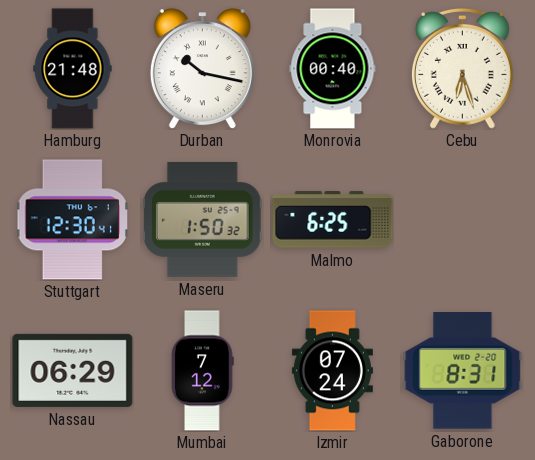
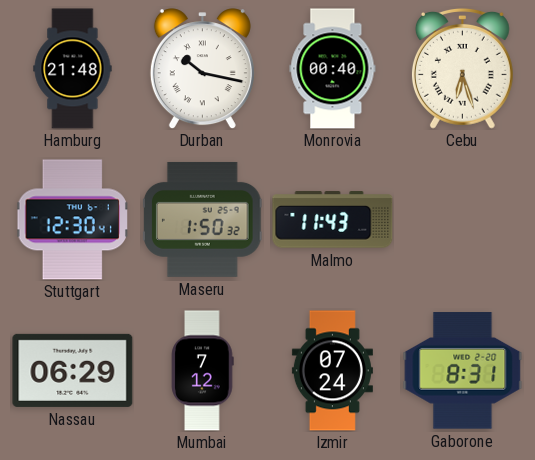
Malmo: 6:25 -> 11:43
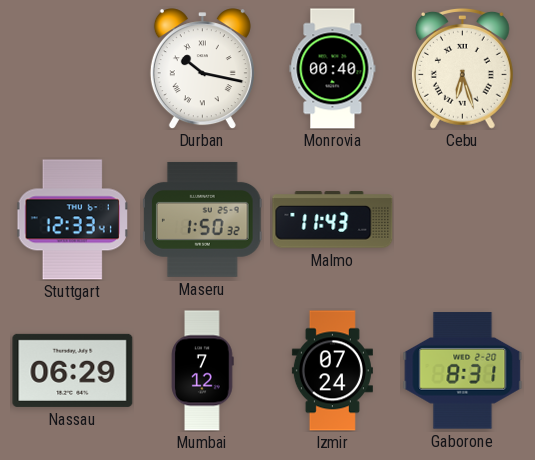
Hamburg: 21:48 -> none
Stuttgart: 12:30 -> 12:33
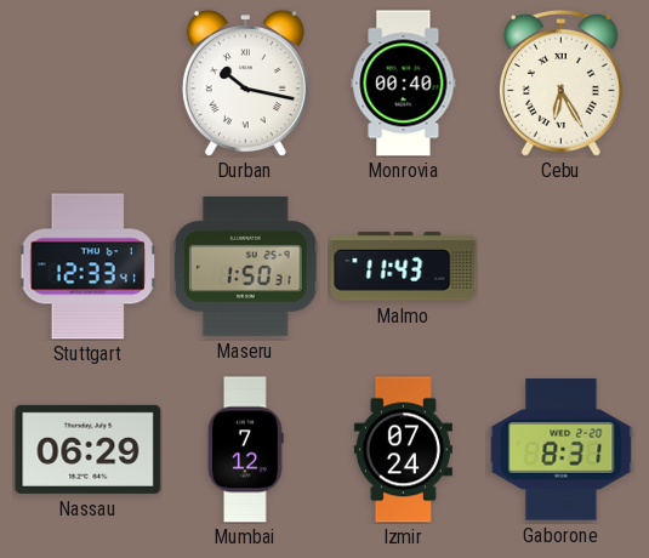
Cebu: 6:27 -> 6:25
Maseru: 1:50:32 -> 1:50:31
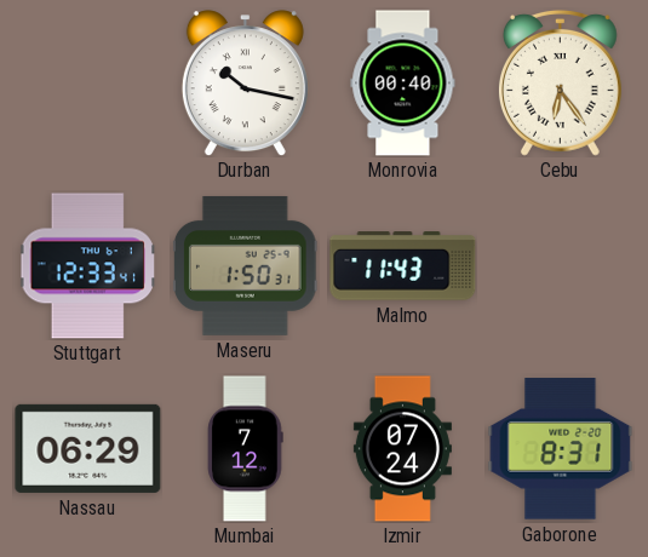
Cebu: 6:25 -> 6:24
